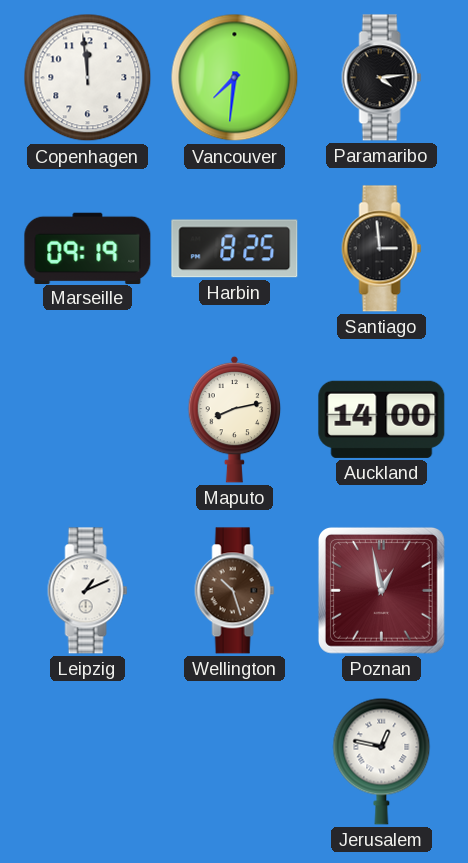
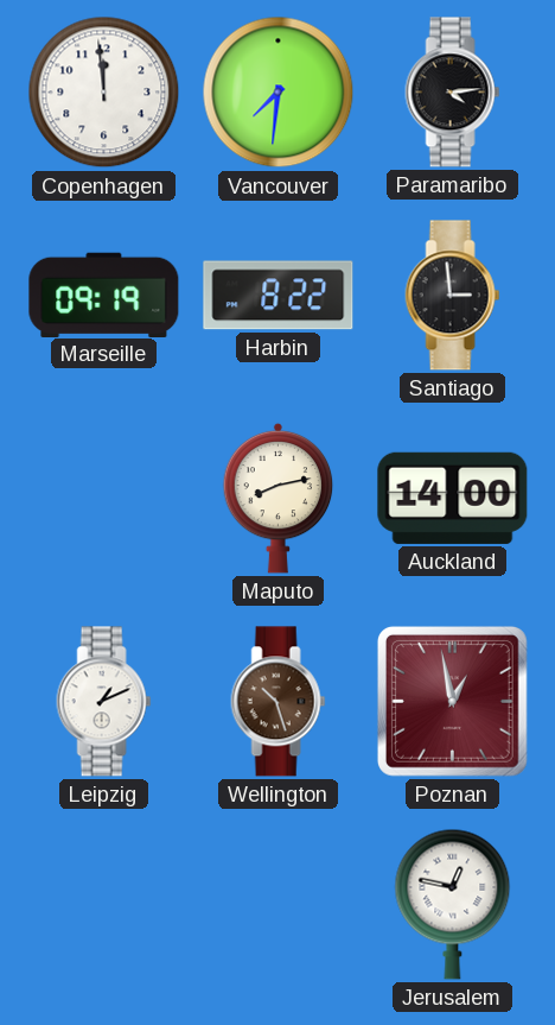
Harbin: 8:25 -> 8:22
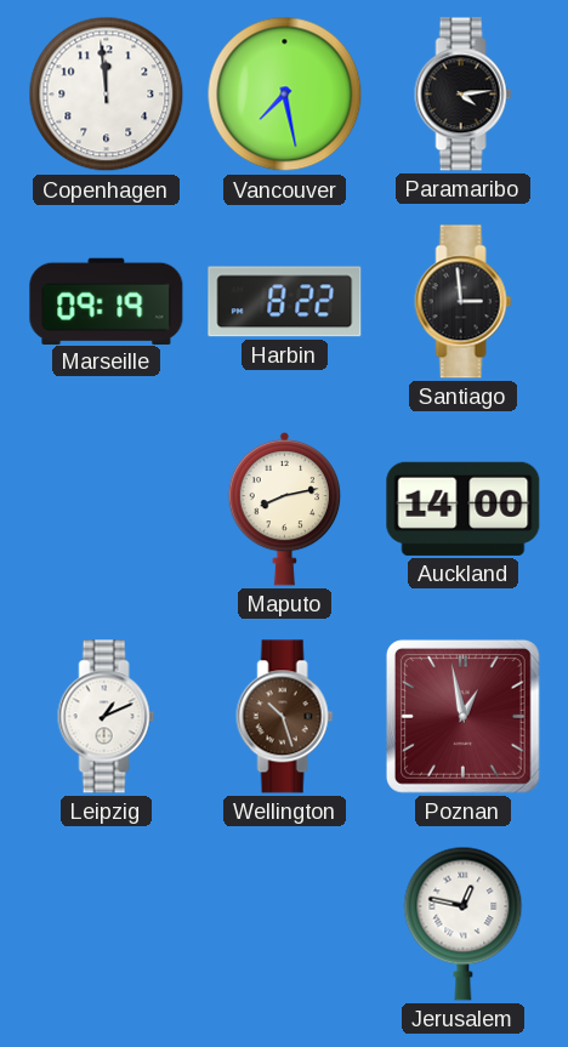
Vancouver: 7:31 -> 7:28
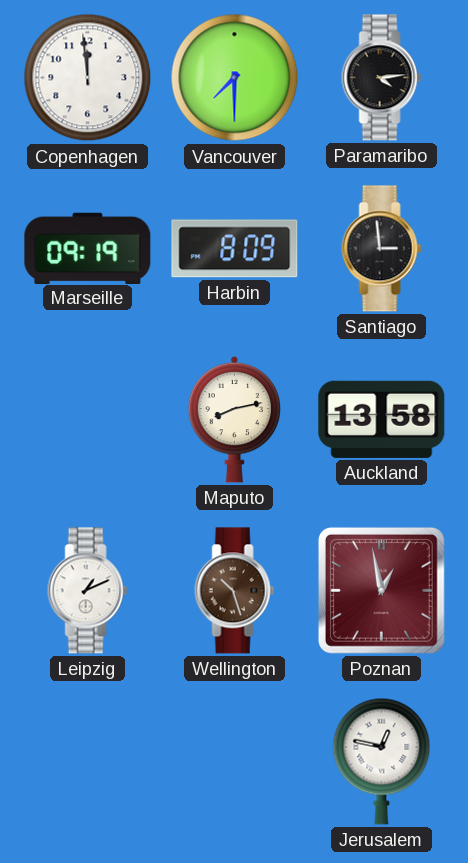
Vancouver: 7:28 -> 7:30
Harbin: 8:22 -> 8:09
Auckland: 14:00 -> 13:58
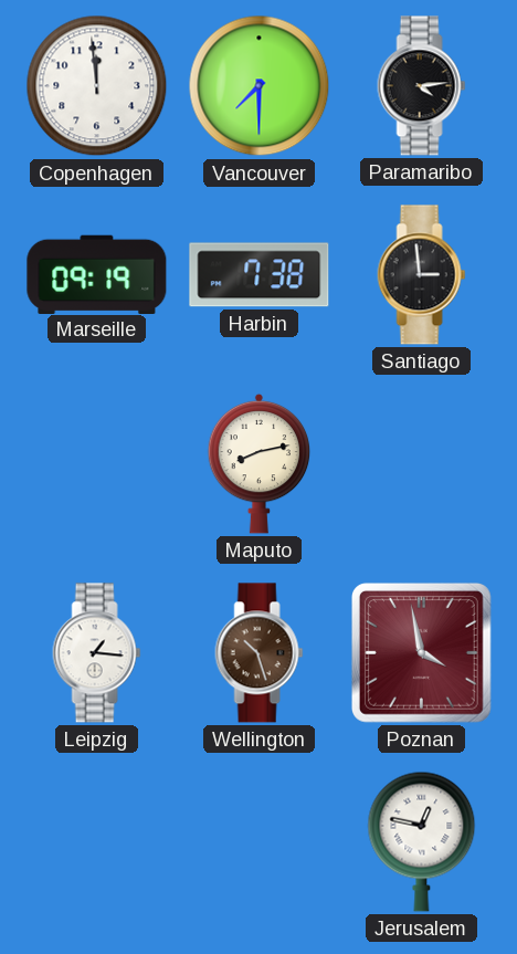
Harbin: 8:09 -> 7:38
Auckland: 13:58 -> none
Leipzig: 1:11 -> 1:16
Poznan: 12:58 -> 3:58
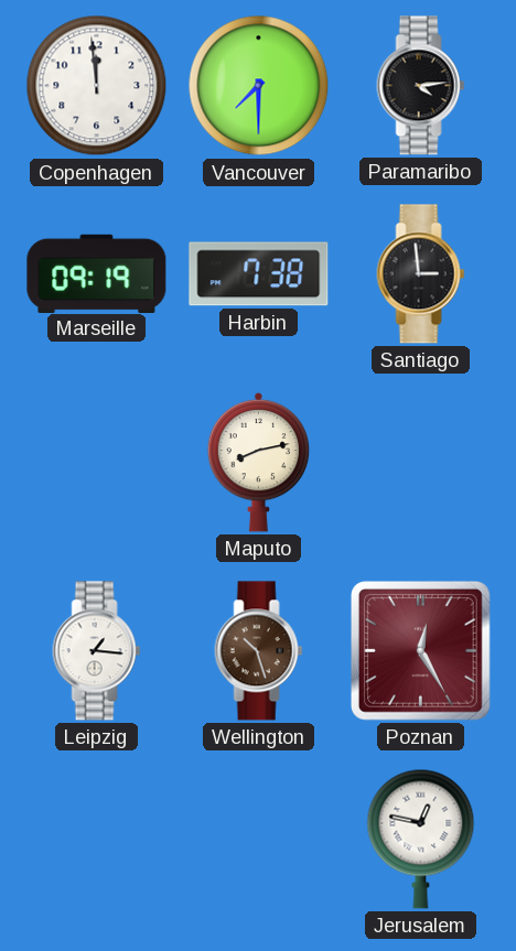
Poznan: 3:58 -> 12:25
